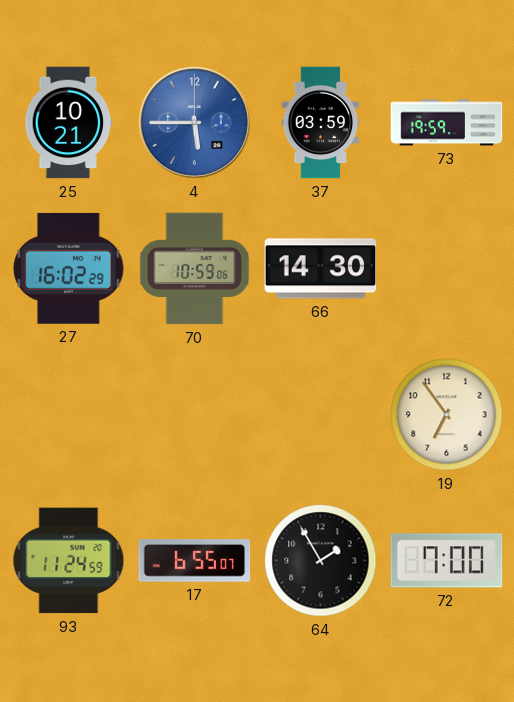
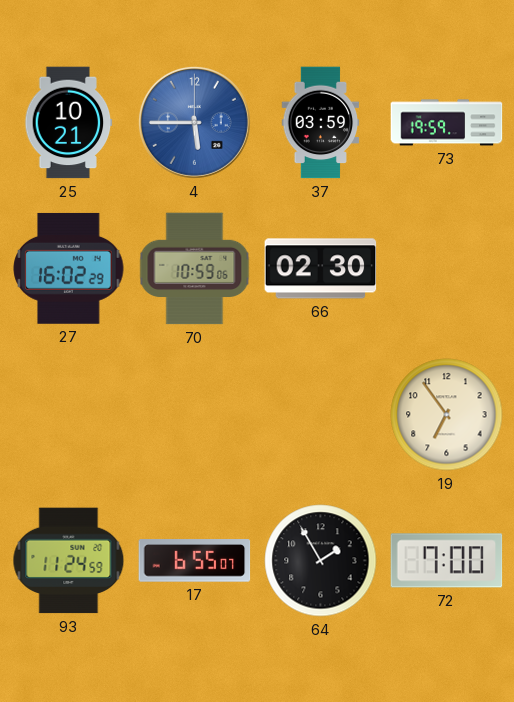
66: 14:30 -> 02:30
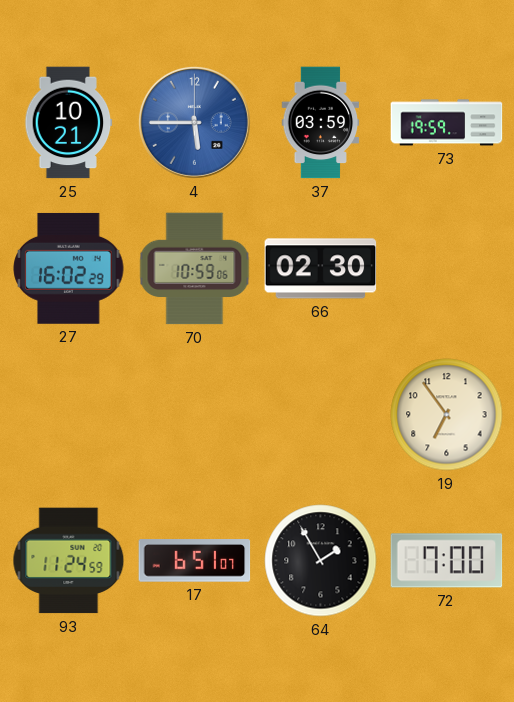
17: 6:55 -> 6:51
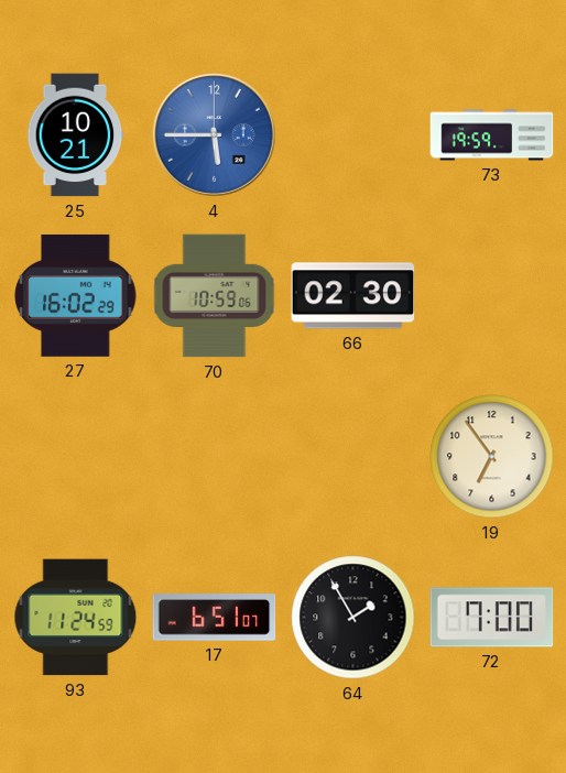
37: 03:59 -> none
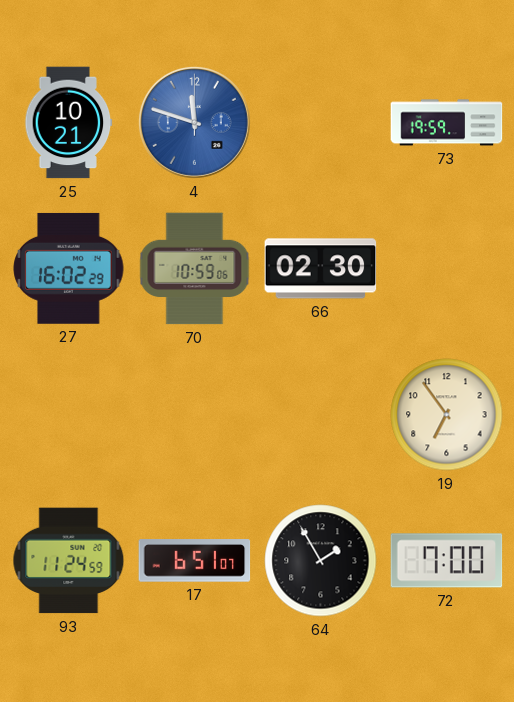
4: 5:45 -> 11:48
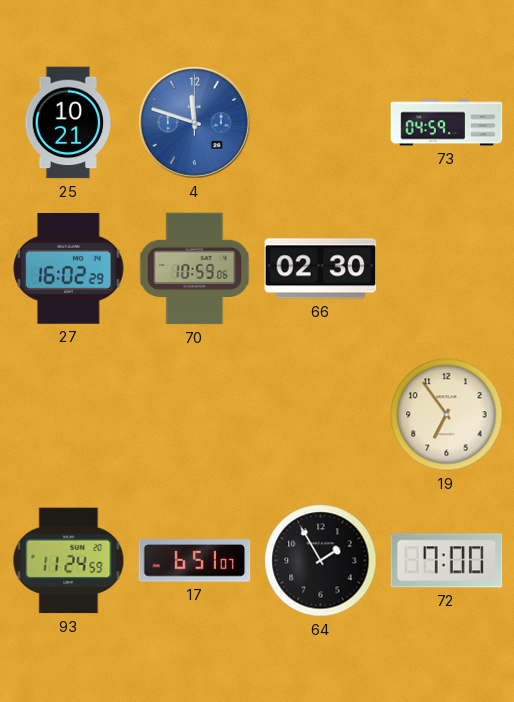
73: 19:59 -> 04:59
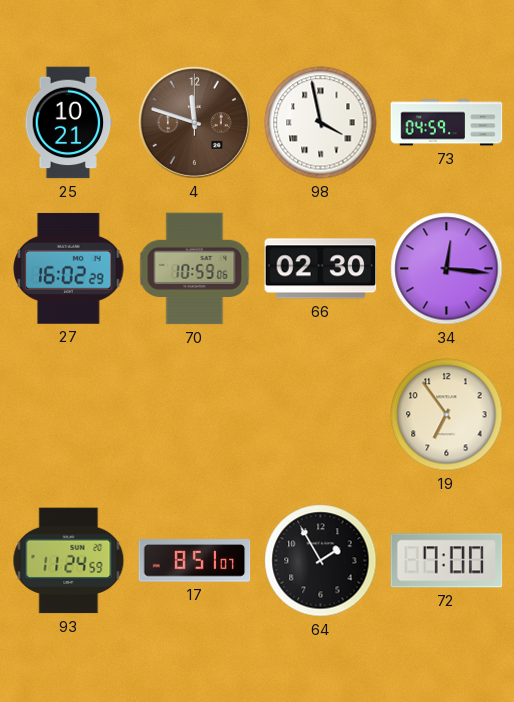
4 dial: blue -> brown
98: none -> 3:58
34: none -> 12:16
17: 6:51 -> 8:51
